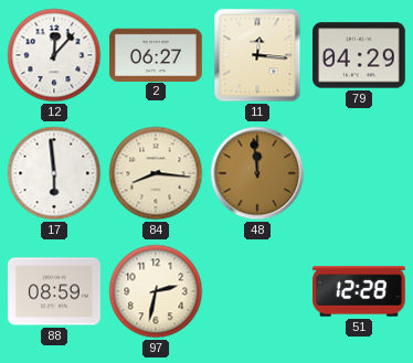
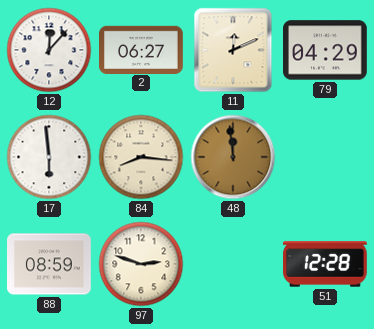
11: 12:16 -> 12:11
97: 2:32 -> 2:48
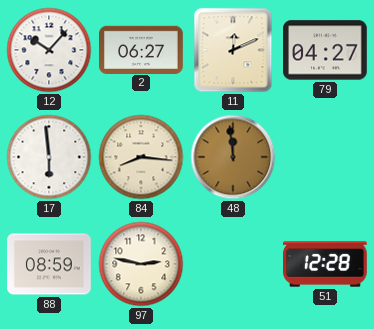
12: 12:07 -> 10:07
79: 04:29 -> 04:27
97: 2:48 -> 2:47
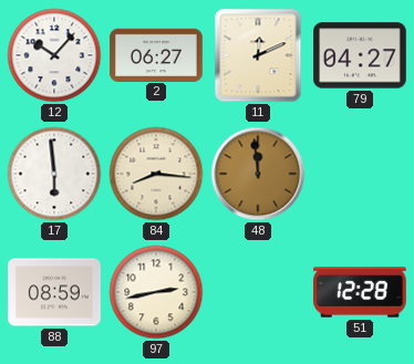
97: 2:47 -> 2:43
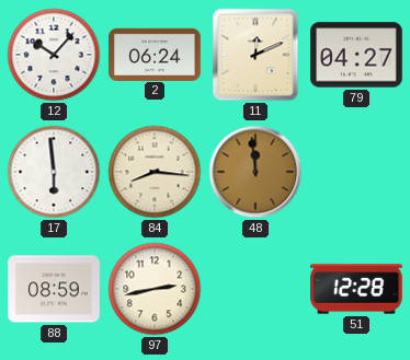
2: 06:27 -> 06:24
